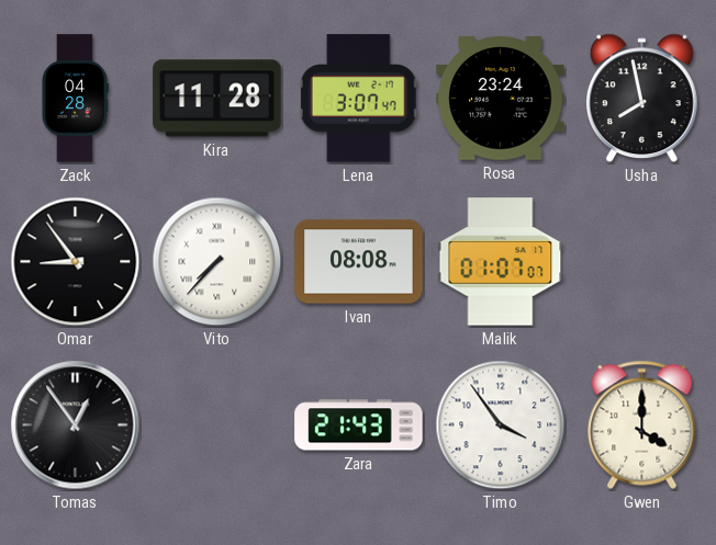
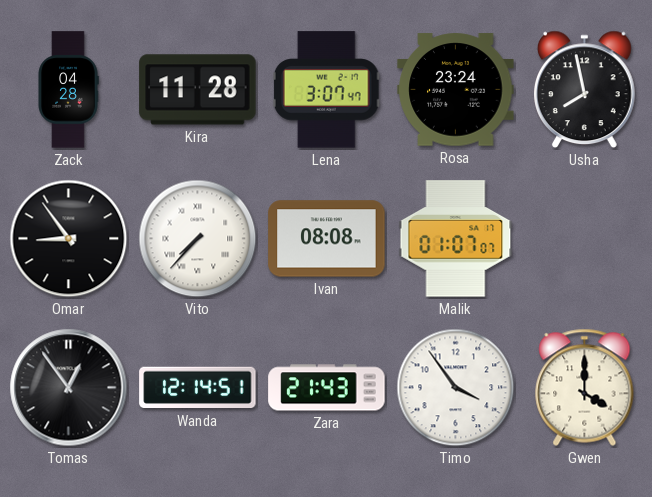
Wanda: none -> 12:14
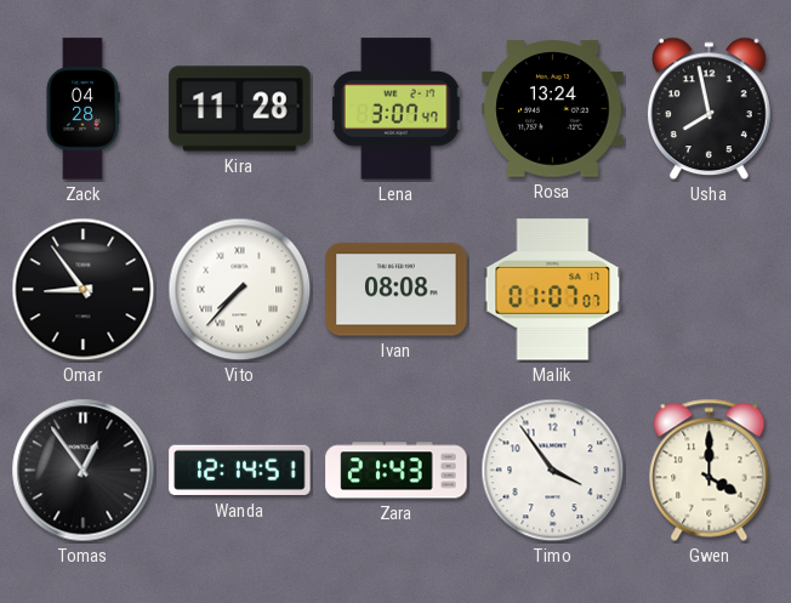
Rosa: 23:24 -> 13:24
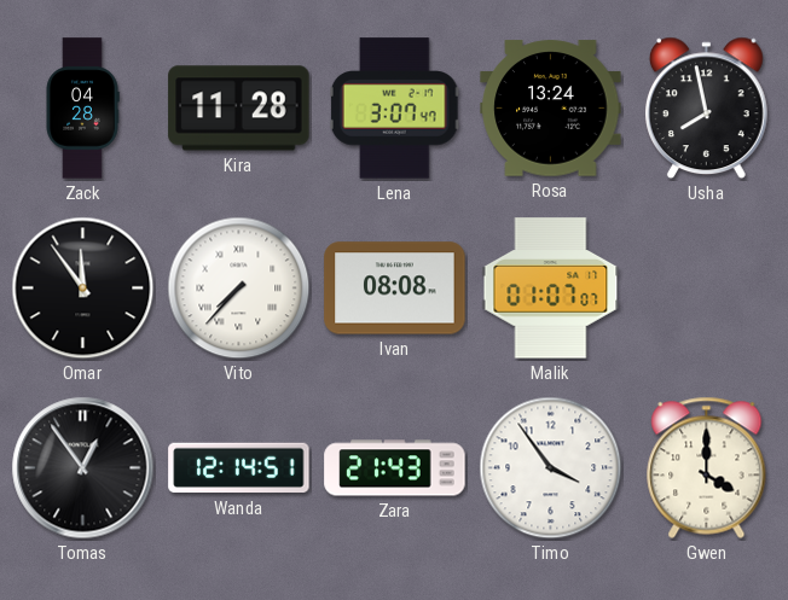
Omar: 8:54 -> 11:54
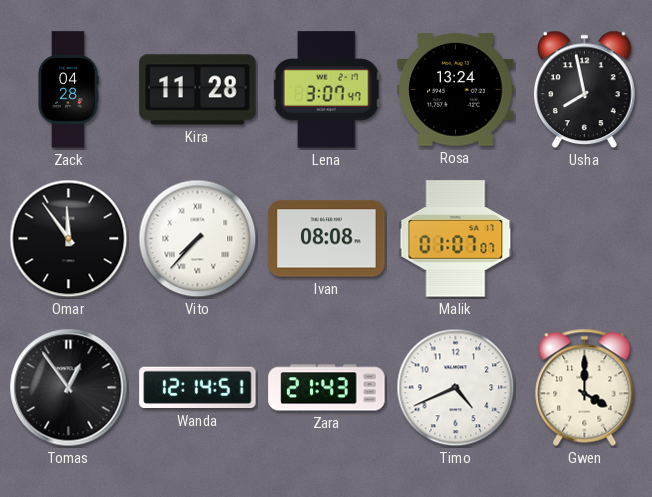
Timo: 3:54 -> 4:41
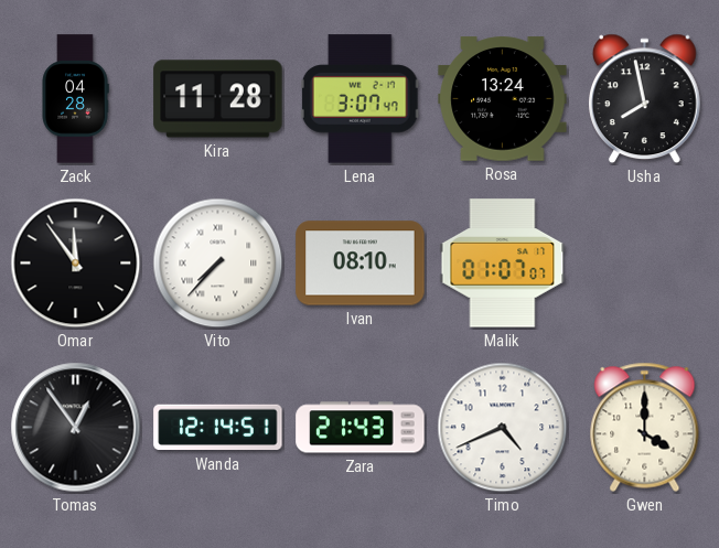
Ivan: 08:08 -> 08:10
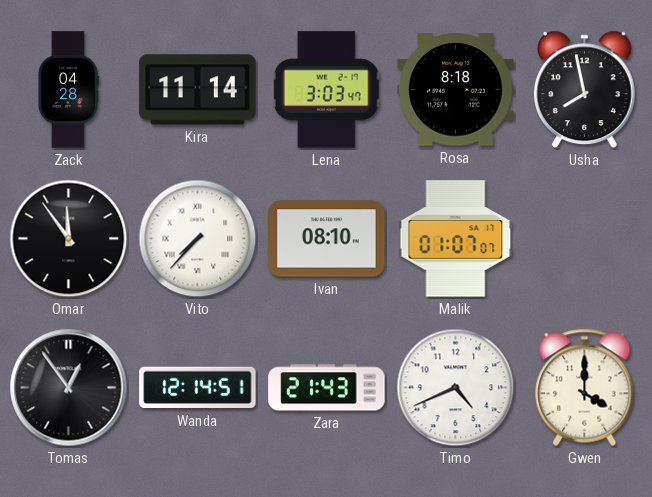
Kira: 11:28 -> 11:14
Lena: 3:07 -> 3:03
Rosa: 13:24 -> 8:18
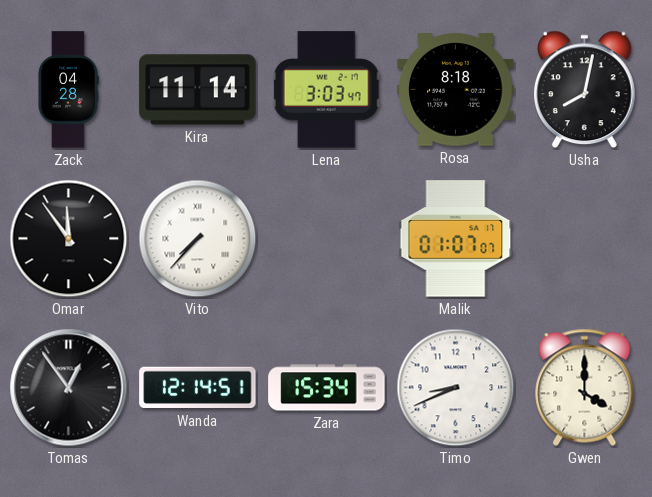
Usha: 7:58 -> 8:02
Ivan: 08:10 -> none
Zara: 21:43 -> 15:34
Timo: 4:41 -> 8:41
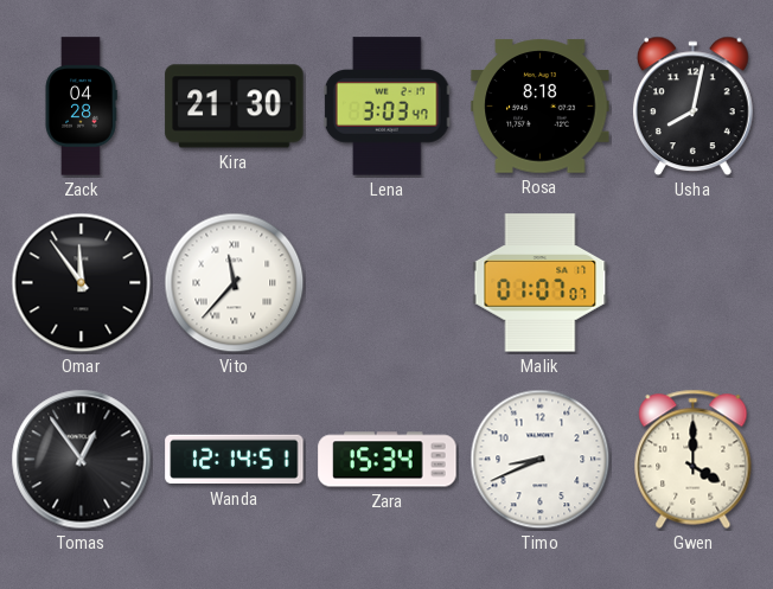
Kira: 11:14 -> 21:30
Vito: 7:37 -> 11:37
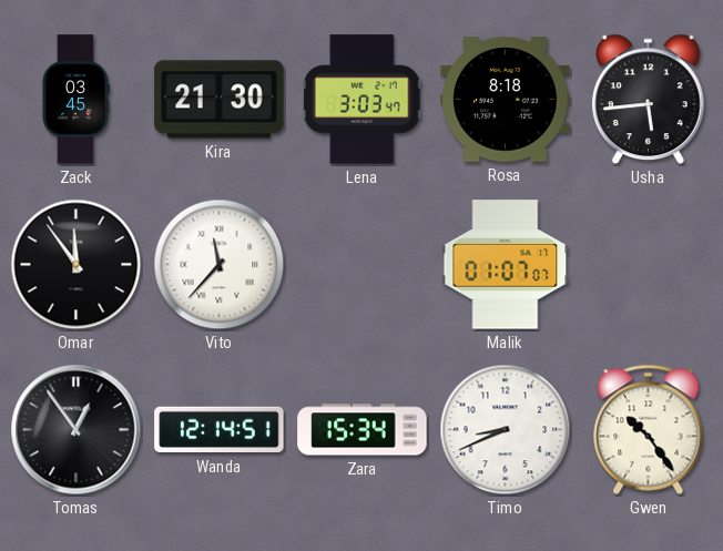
Zack: 04:28 -> 03:45
Usha: 8:02 -> 5:44
Gwen: 4:00 -> 10:24
